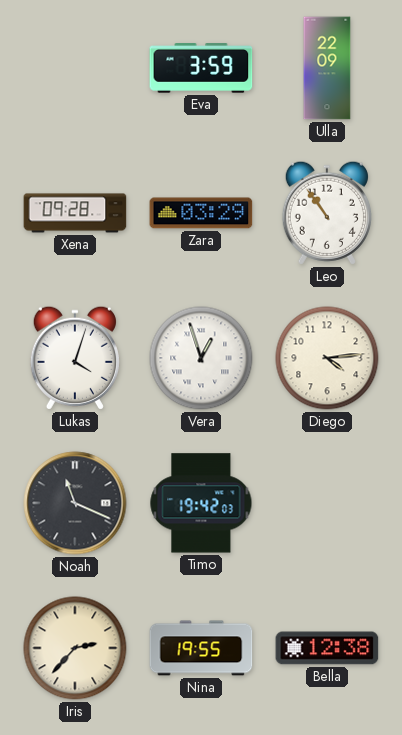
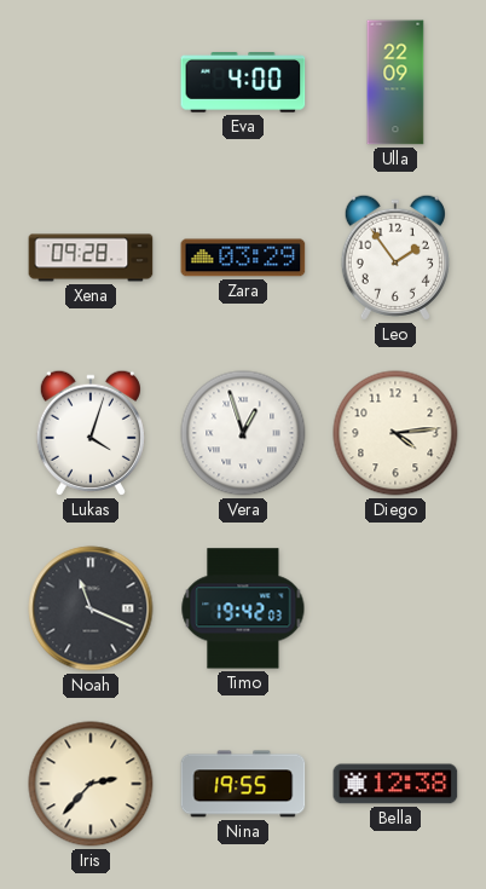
Eva: 3:59 -> 4:00
Leo: 10:54 -> 1:54
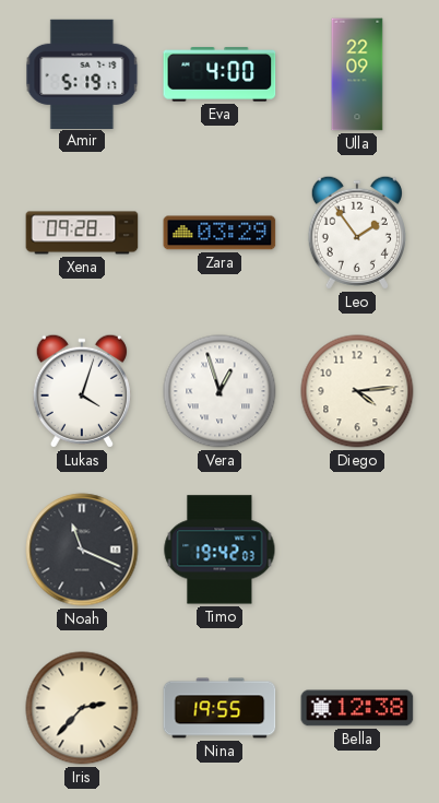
Amir: none -> 5:19
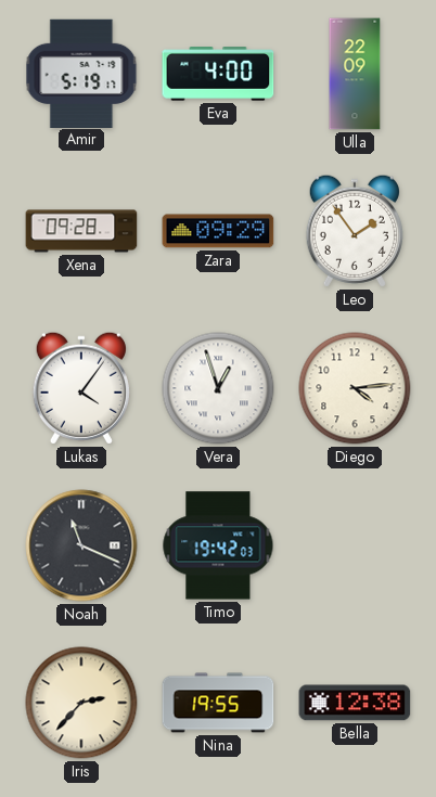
Zara: 03:29 -> 09:29
Lukas: 4:03 -> 4:06
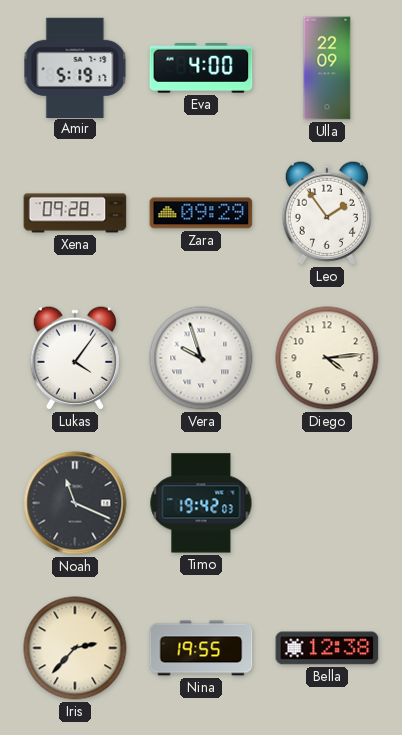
Vera: 12:57 -> 9:57
